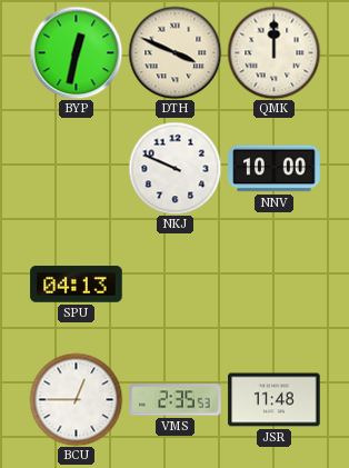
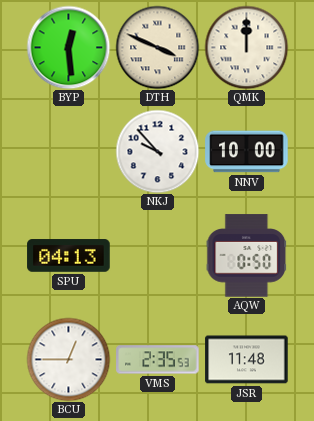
BYP: 12:32 -> 12:29
NKJ: 9:49 -> 9:53
AQW: none -> 0:50
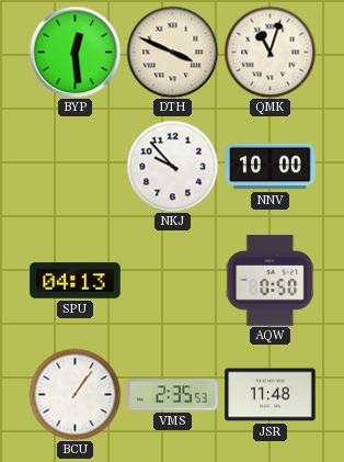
QMK: 12:00 -> 11:03
BCU: 12:45 -> 1:06
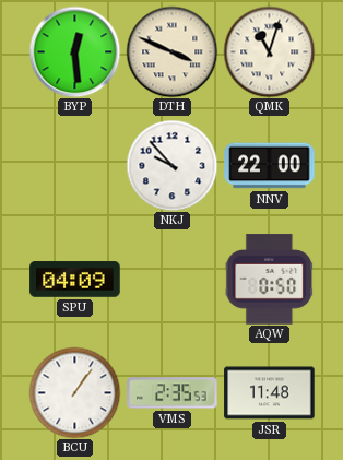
NNV: 10:00 -> 22:00
SPU: 04:13 -> 04:09
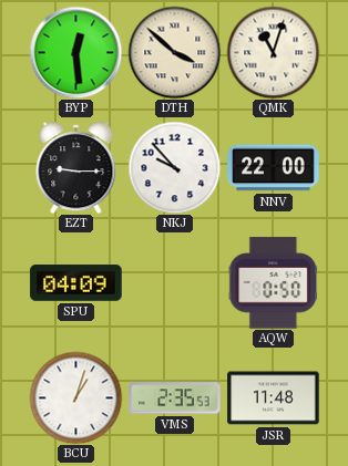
DTH: 3:49 -> 3:52
EZT: none -> 9:15
BCU: 1:06 -> 1:03
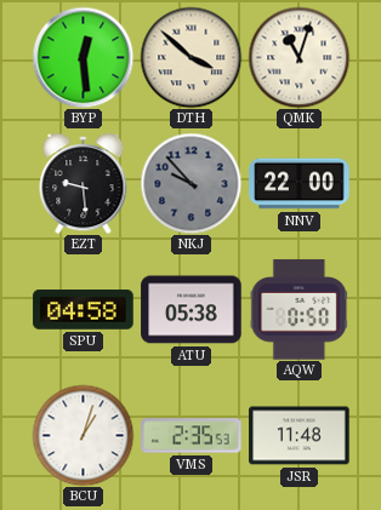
EZT: 9:15 -> 9:29
NKJ dial: white -> grey
SPU: 04:09 -> 04:58
ATU: none -> 05:38
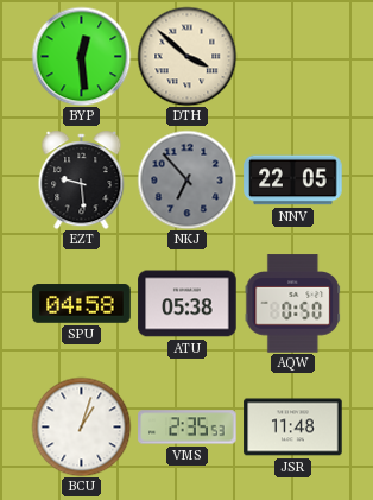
QMK: 11:03 -> none
NKJ: 9:53 -> 6:53
NNV: 22:00 -> 22:05
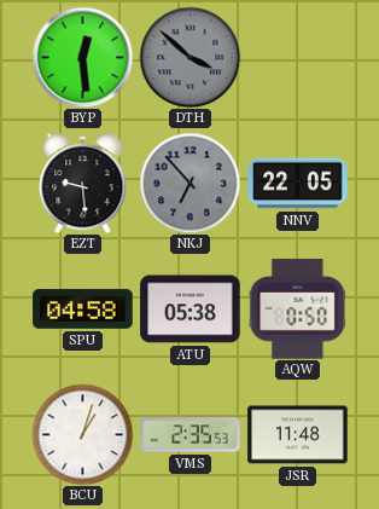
DTH dial: cream -> grey
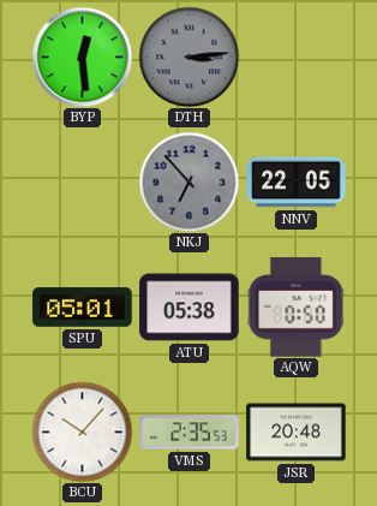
DTH: 3:52 -> 3:14
EZT: 9:29 -> none
SPU: 04:58 -> 05:01
BCU: 1:03 -> 10:07
JSR: 11:48 -> 20:48
